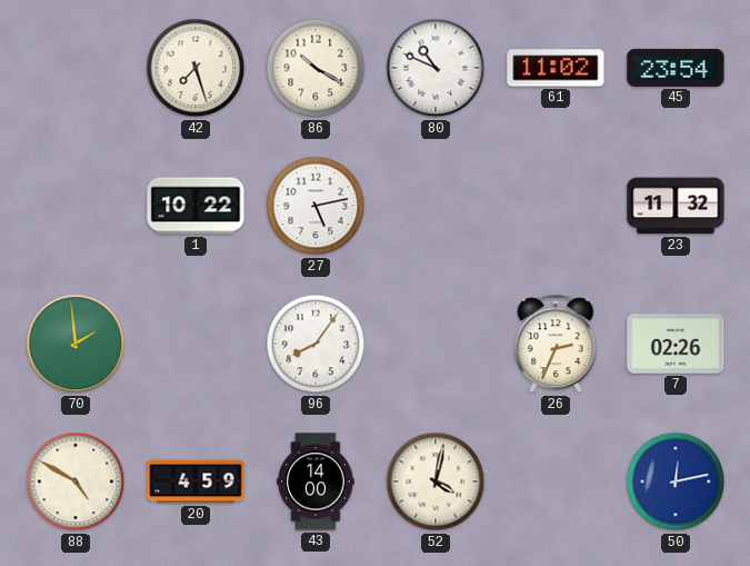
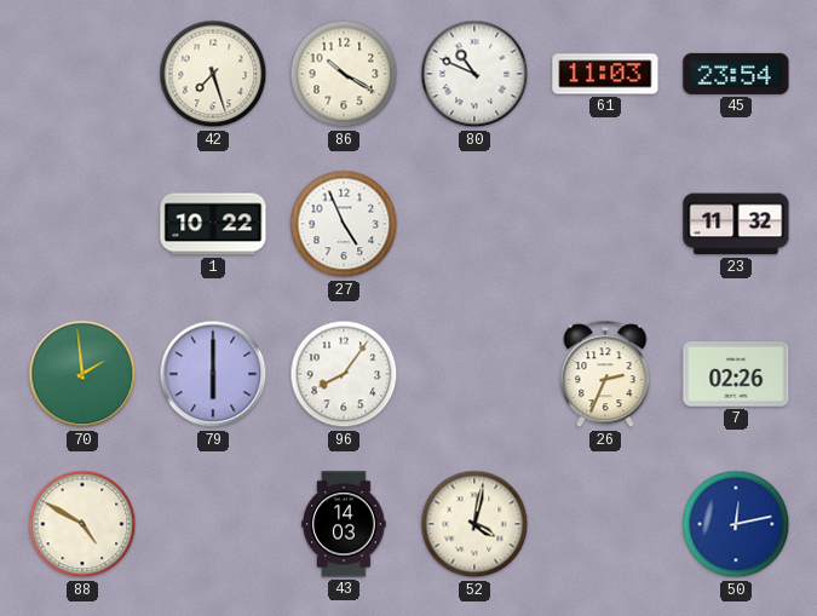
61: 11:02 -> 11:03
27: 5:13 -> 4:56
79: none -> 6:00
20: 4:59 -> none
43: 14:00 -> 14:03
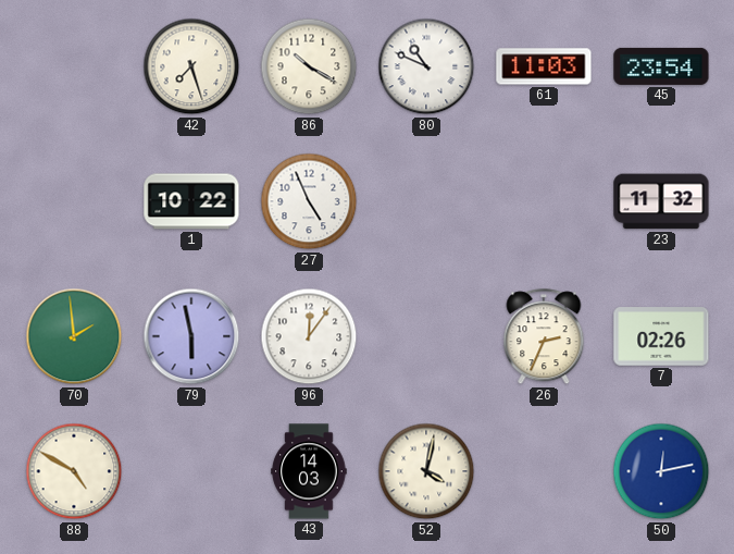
79: 6:00 -> 5:58
96: 8:06 -> 12:06
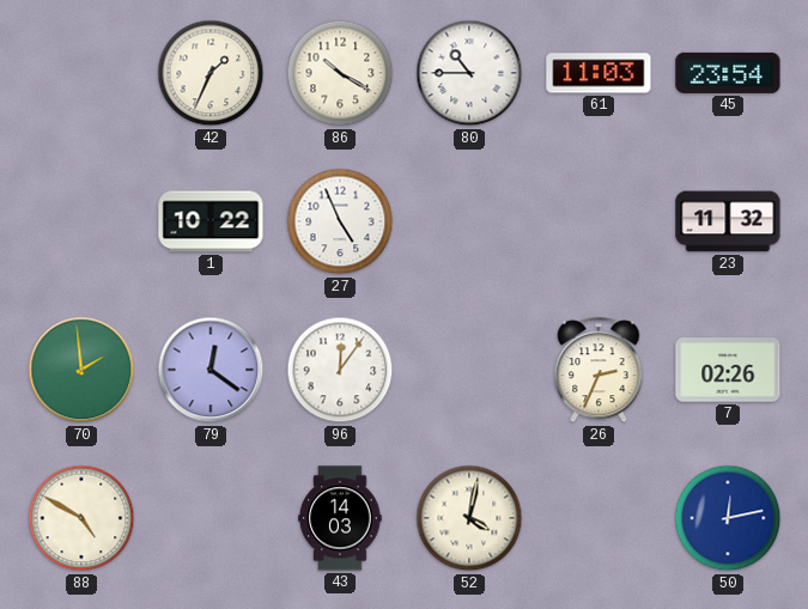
42: 7:27 -> 1:34
80: 10:49 -> 10:45
79: 5:58 -> 12:21
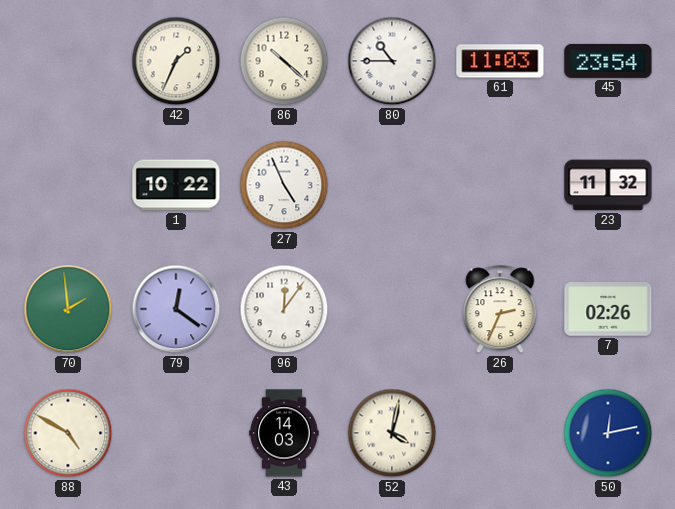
86: 10:20 -> 10:22
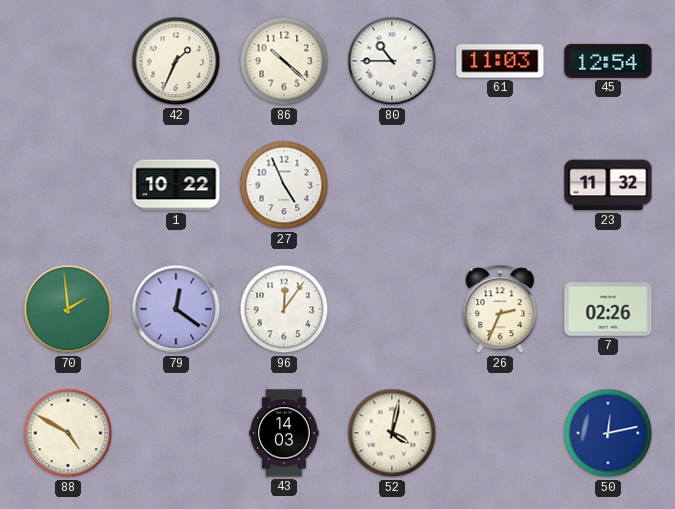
45: 23:54 -> 12:54
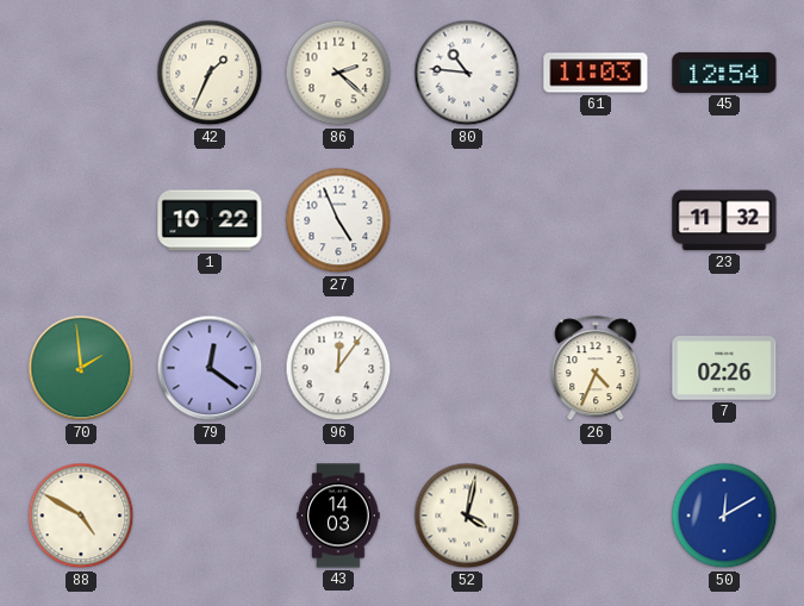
86: 10:22 -> 2:22
80: 10:45 -> 10:46
26: 2:34 -> 4:34
50: 12:13 -> 12:10
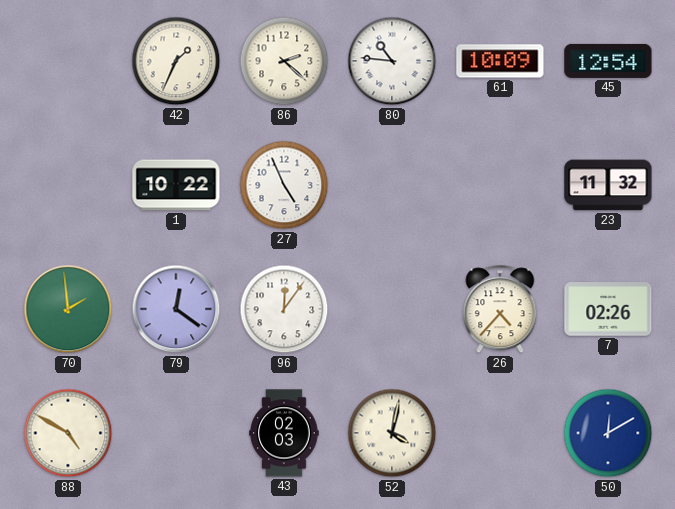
61: 11:03 -> 10:09
26: 4:34 -> 4:37
43: 14:03 -> 02:03
